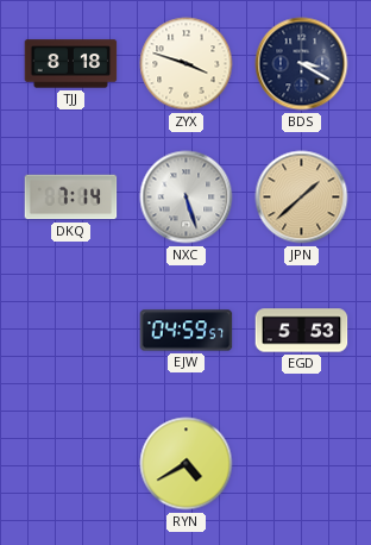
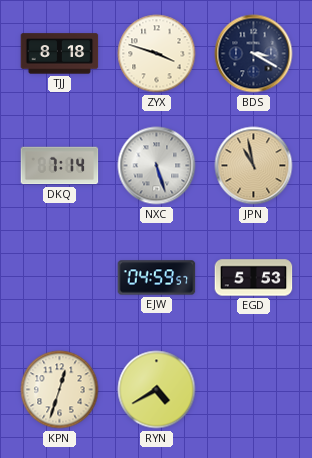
JPN: 1:38 -> 10:58
KPN: none -> 12:33
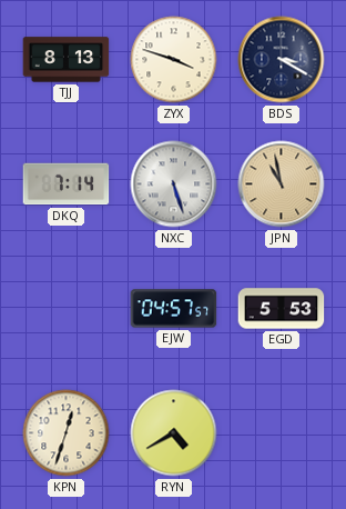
TJJ: 8:18 -> 8:13
EJW: 04:59 -> 04:57
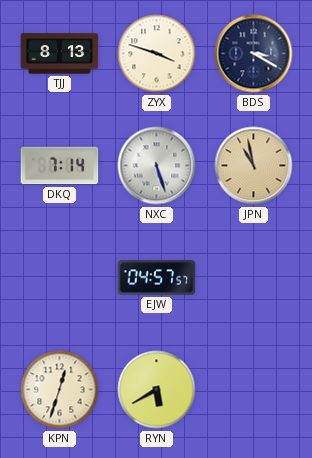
EGD: 5:53 -> none
RYN: 4:40 -> 5:40
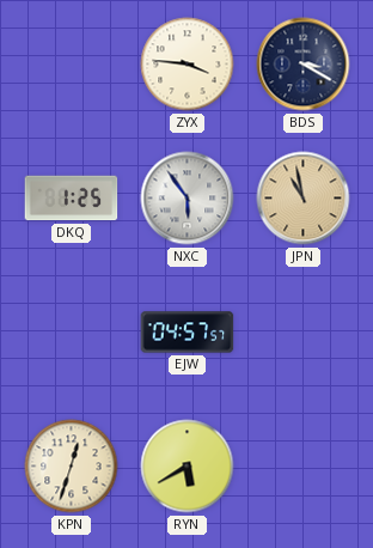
TJJ: 8:13 -> none
ZYX: 3:48 -> 3:46
DKQ: 7:14 -> 1:25
NXC: 5:27 -> 5:54
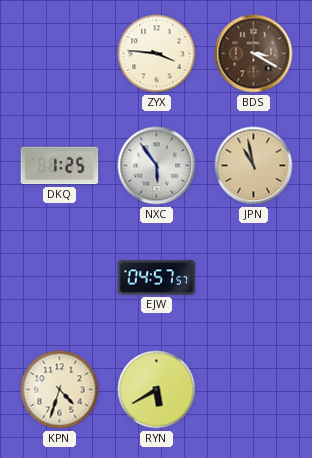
BDS dial: navy -> brown
KPN: 12:33 -> 4:33
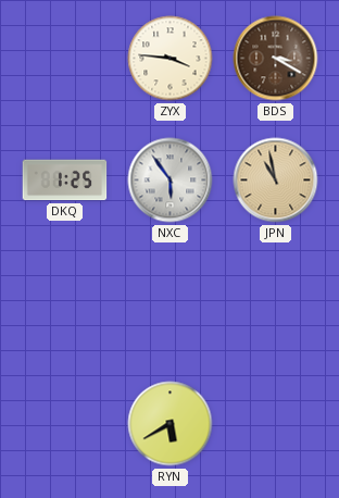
EJW: 04:57 -> none
KPN: 4:33 -> none
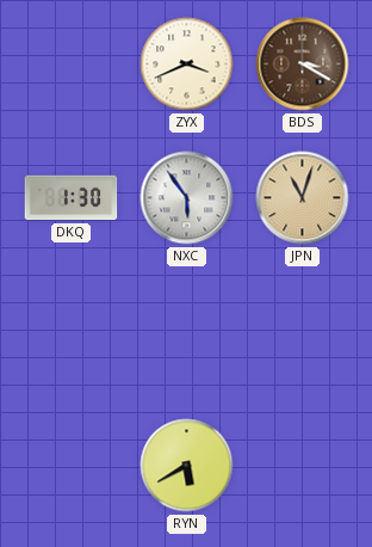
ZYX: 3:46 -> 3:41
DKQ: 1:25 -> 1:30
JPN: 10:58 -> 11:03
